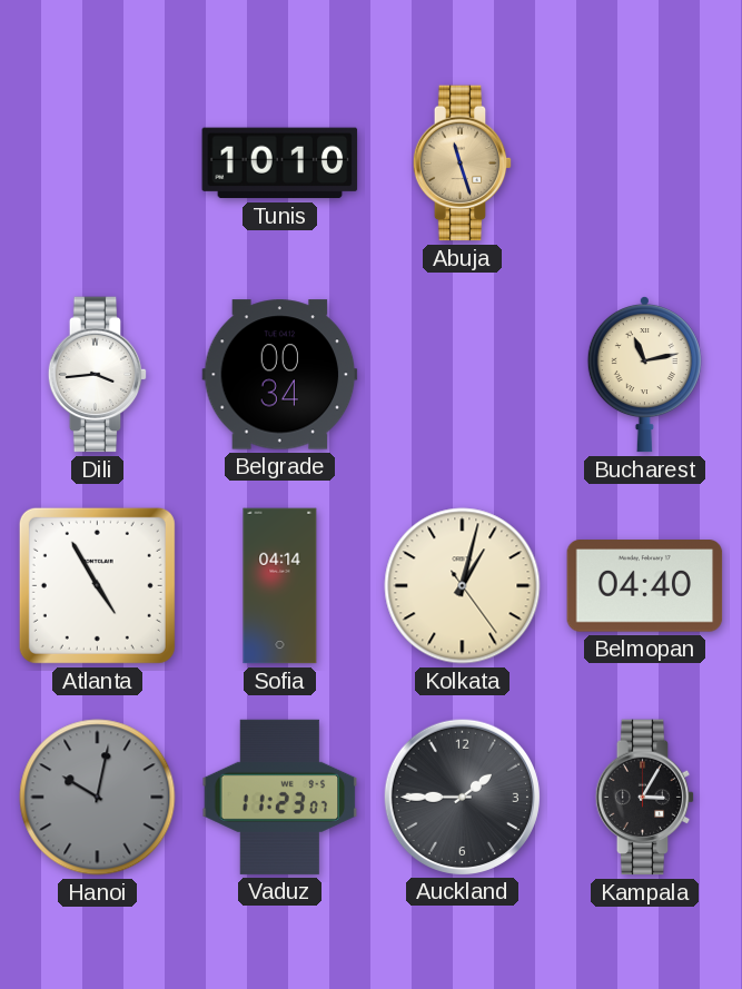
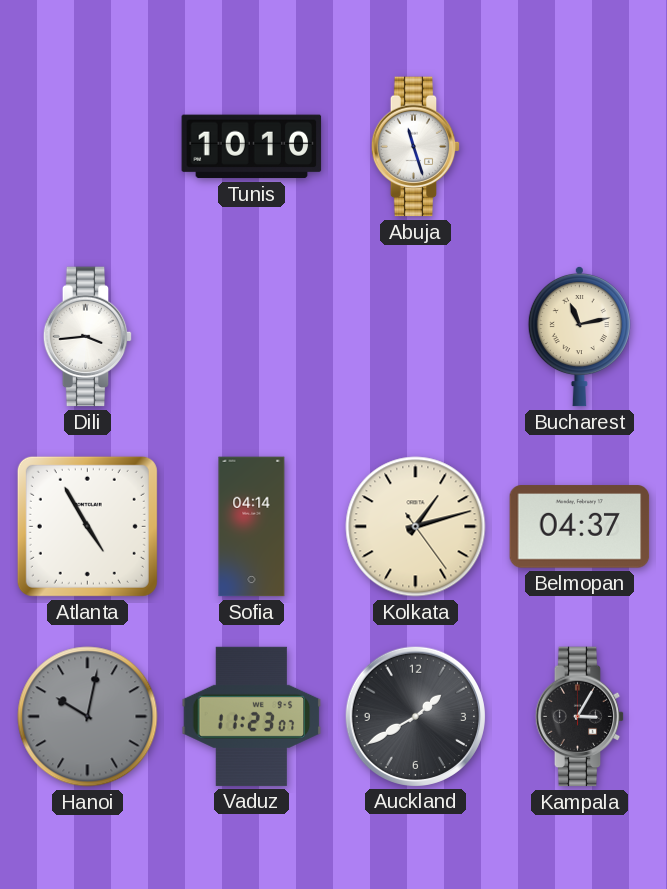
Abuja dial: champagne -> white
Belgrade: 00:34 -> none
Kolkata: 1:02 -> 1:12
Belmopan: 04:40 -> 04:37
Auckland: 1:45 -> 1:40
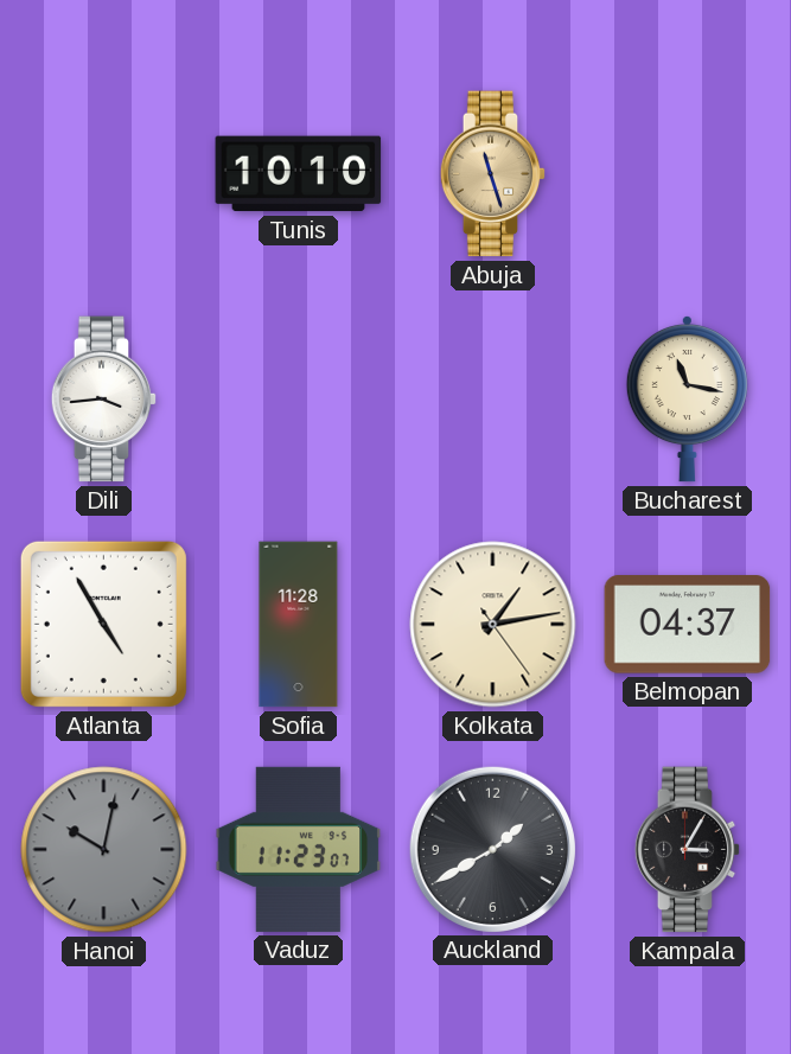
Abuja dial: white -> champagne
Bucharest: 11:13 -> 11:17
Sofia: 04:14 -> 11:28
Kolkata: 1:12 -> 1:13
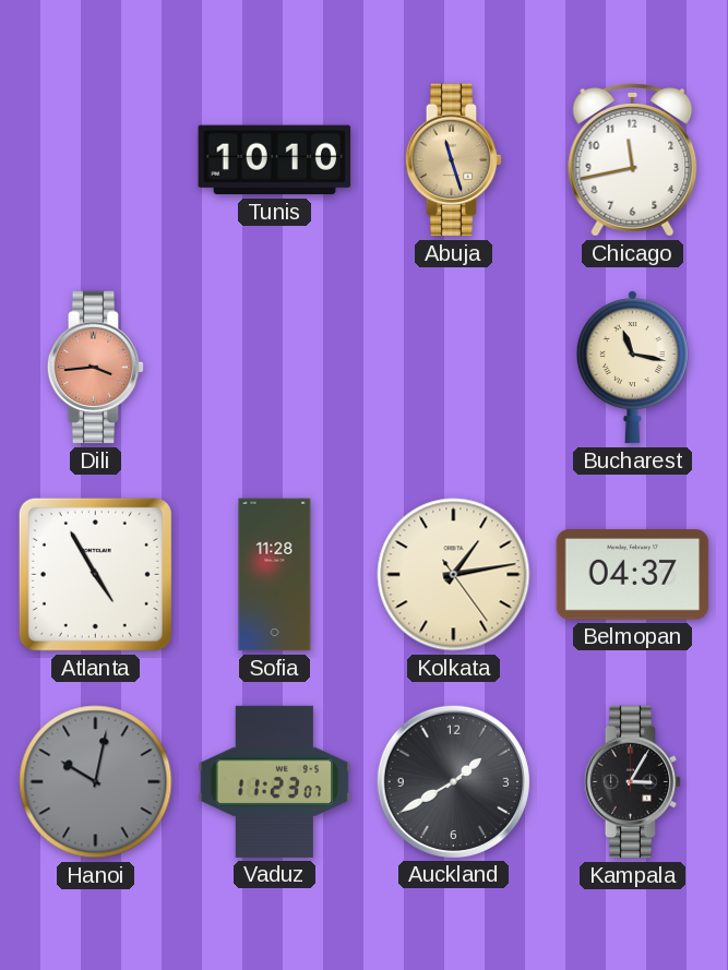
Chicago: none -> 11:43
Dili dial: white -> salmon
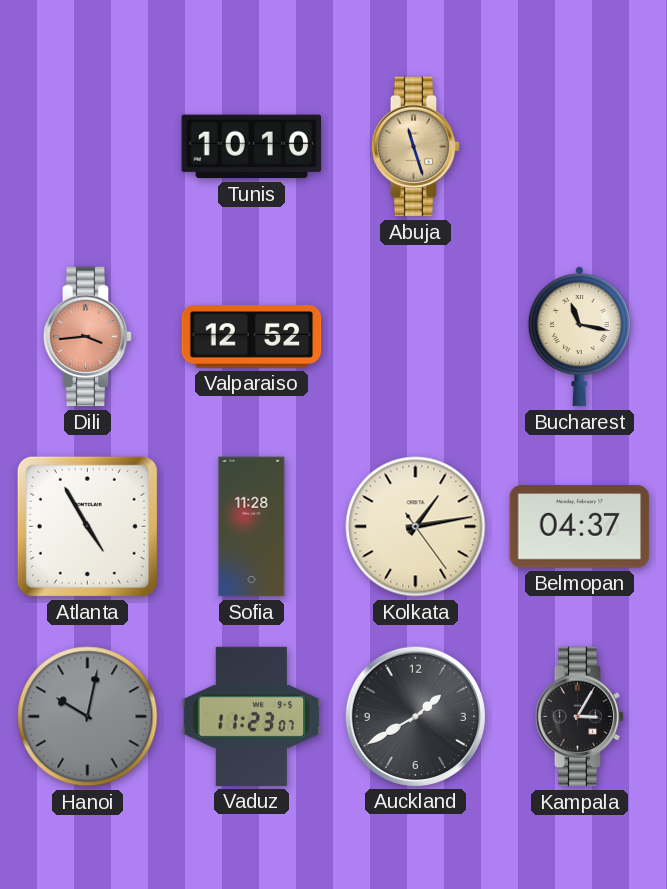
Chicago: 11:43 -> none
Valparaiso: none -> 12:52
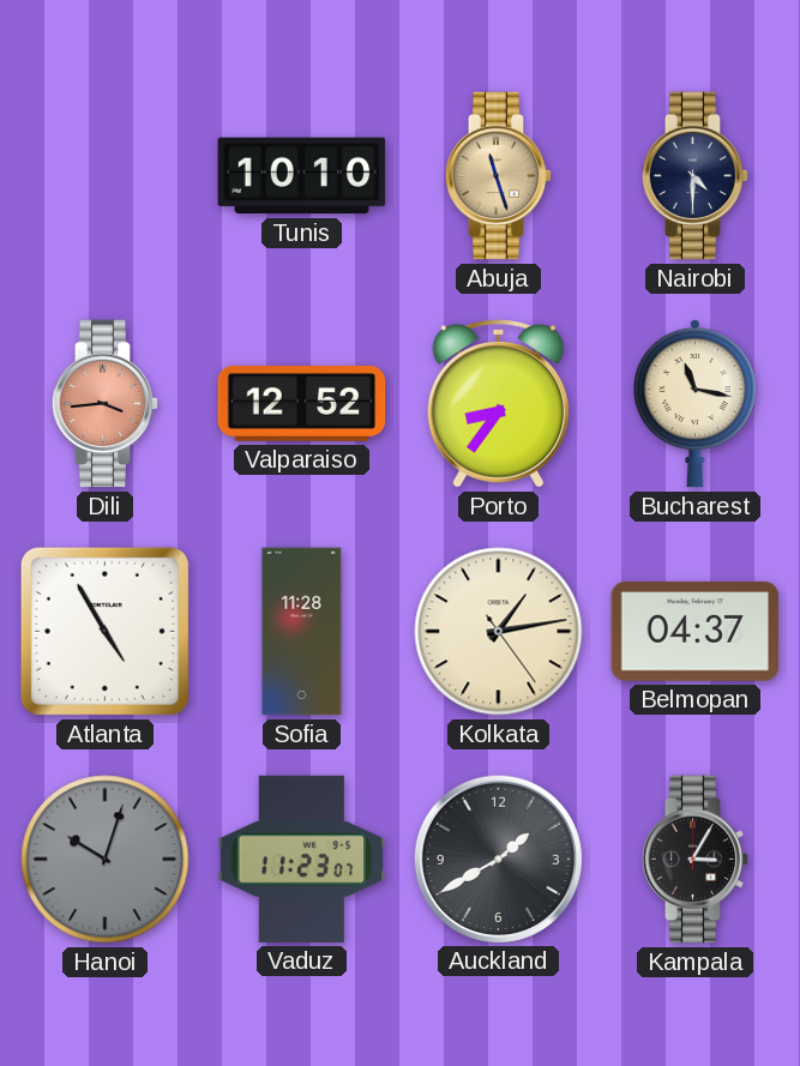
Nairobi: none -> 4:30
Porto: none -> 8:36
Hanoi: 10:02 -> 10:03
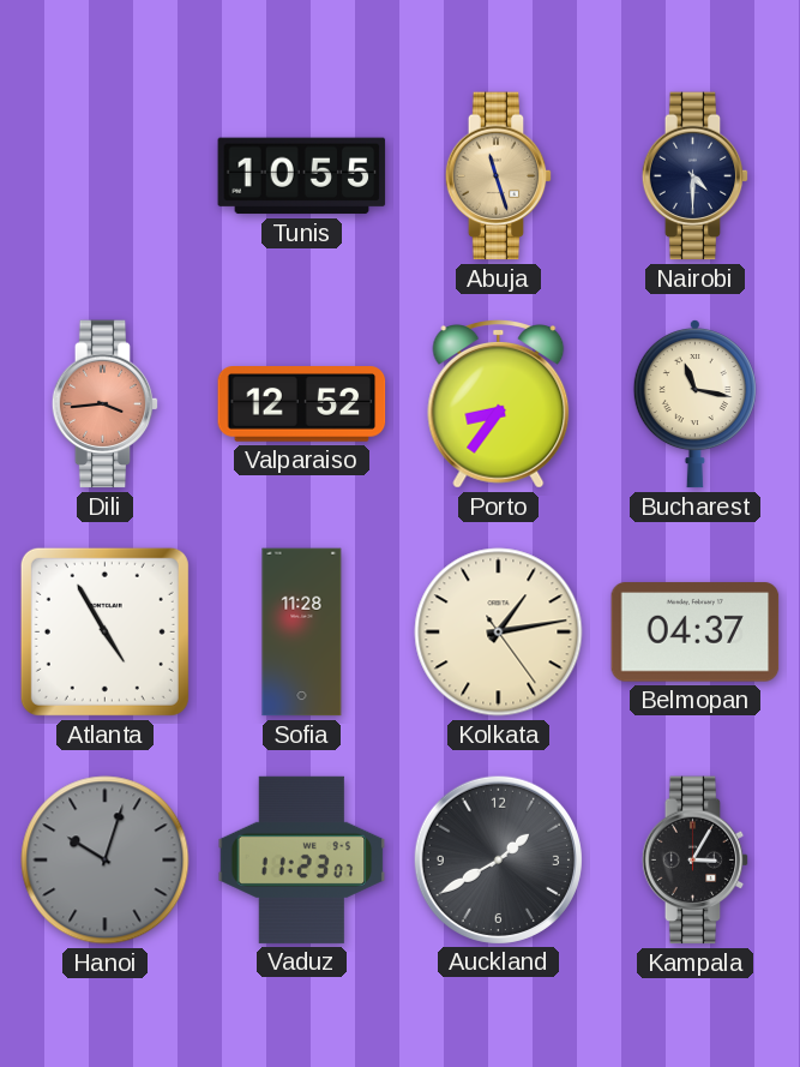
Tunis: 10:10 -> 10:55
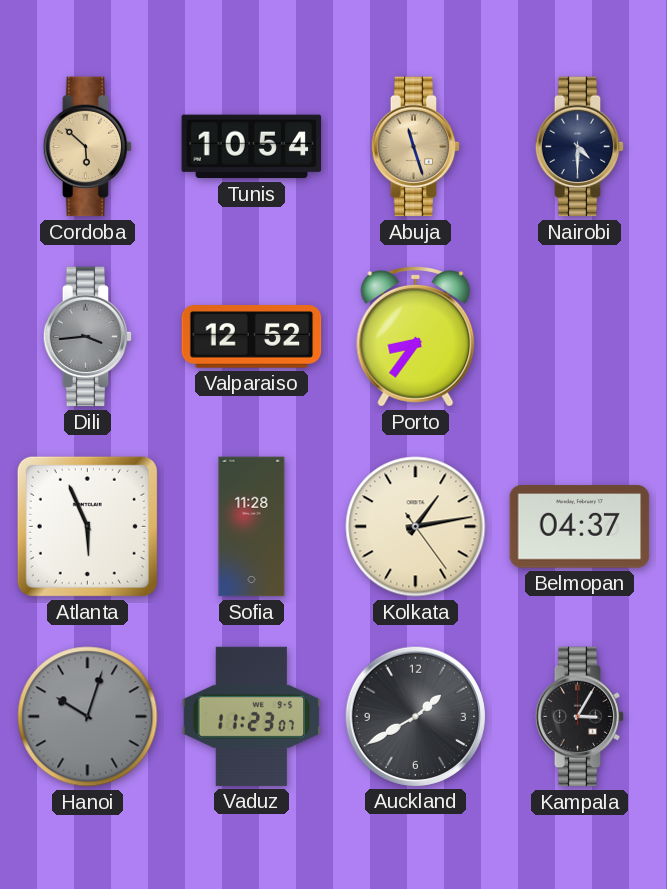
Cordoba: none -> 5:52
Tunis: 10:55 -> 10:54
Dili dial: salmon -> grey
Bucharest: 11:17 -> none
Atlanta: 4:55 -> 5:56
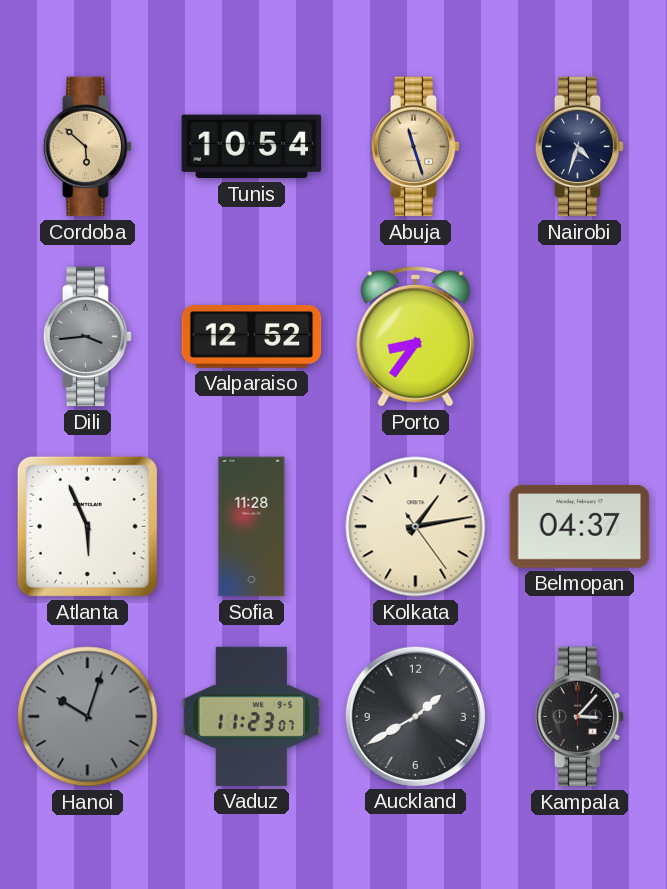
Nairobi: 4:30 -> 4:33
Kampala: 3:05 -> 3:07
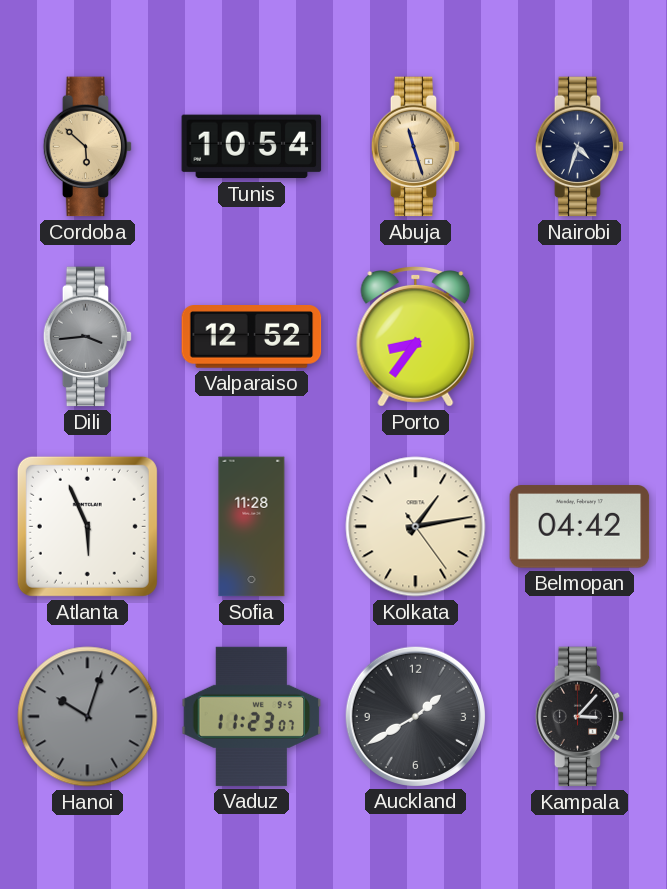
Belmopan: 04:37 -> 04:42
